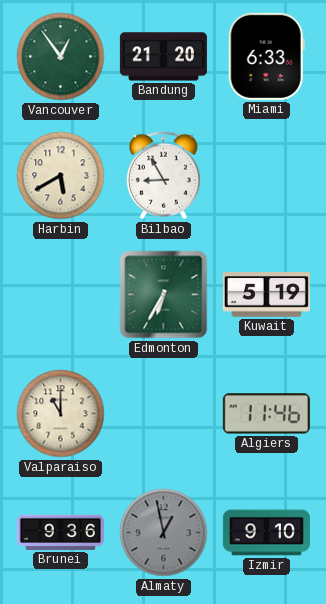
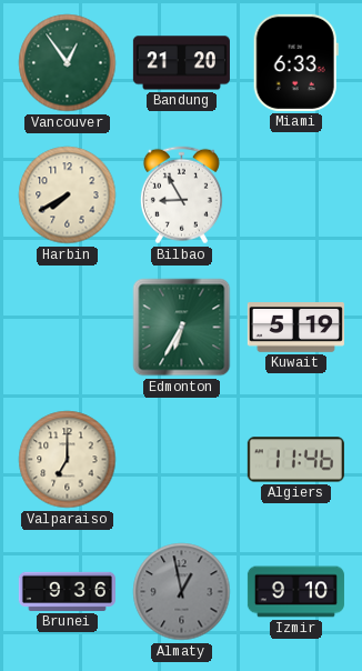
Harbin: 5:40 -> 7:40
Valparaiso: 11:00 -> 7:00
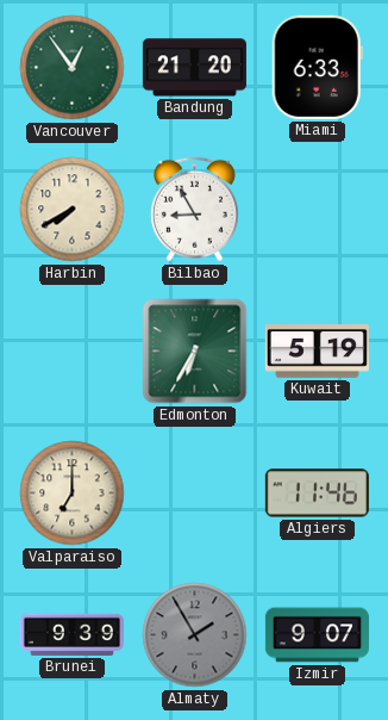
Brunei: 9:36 -> 9:39
Almaty: 12:58 -> 1:55
Izmir: 9:10 -> 9:07
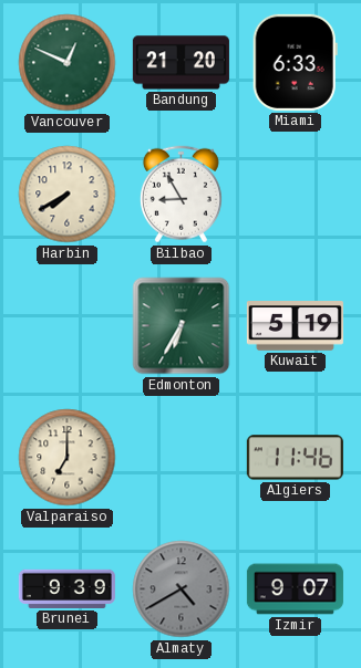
Vancouver: 12:54 -> 12:49
Almaty: 1:55 -> 4:40
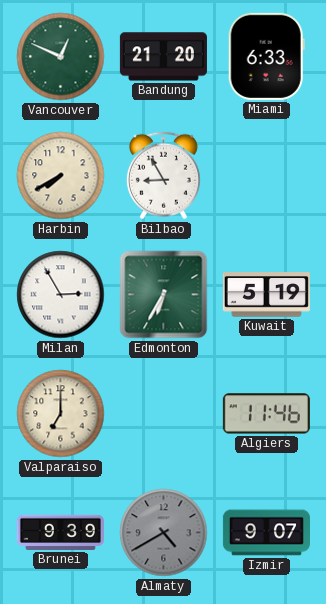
Milan: none -> 2:55
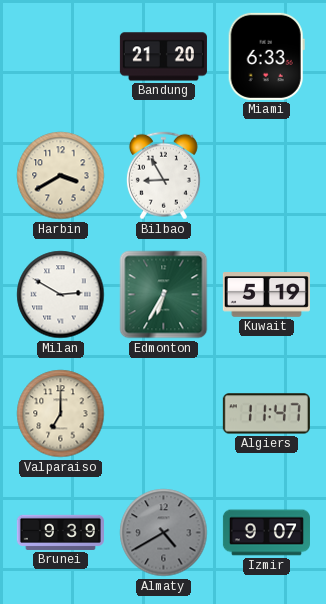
Vancouver: 12:49 -> none
Harbin: 7:40 -> 3:40
Milan: 2:55 -> 2:50
Algiers: 11:46 -> 11:47
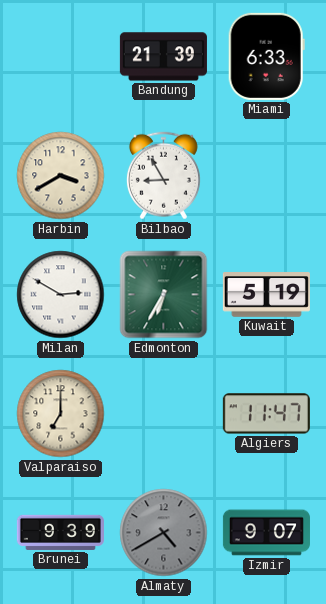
Bandung: 21:20 -> 21:39
